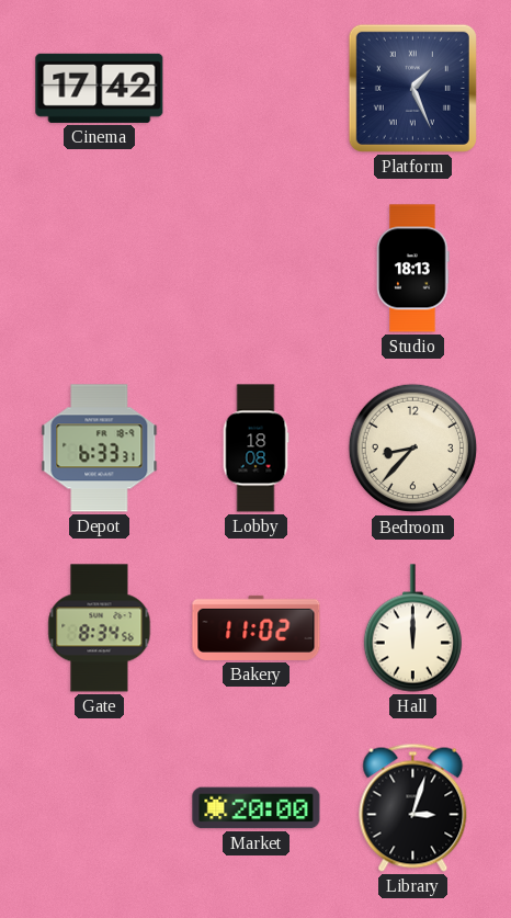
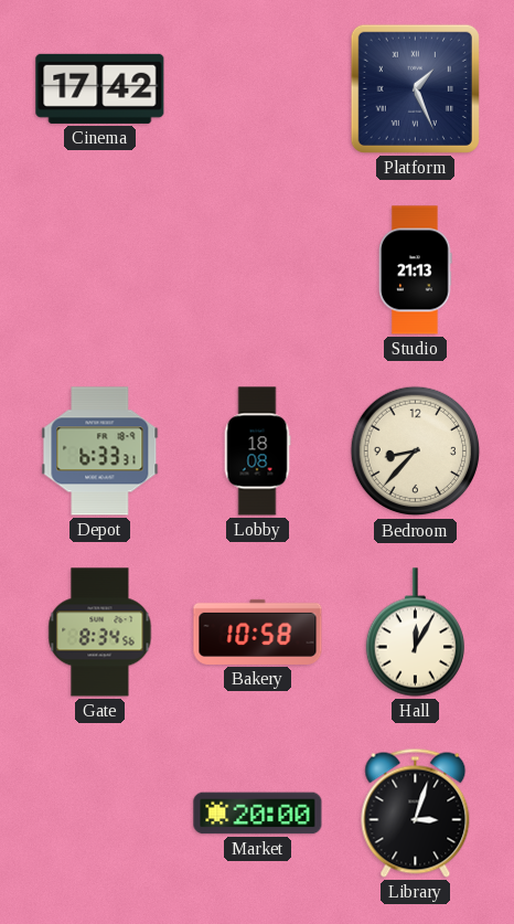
Studio: 18:13 -> 21:13
Bakery: 11:02 -> 10:58
Hall: 12:00 -> 12:05
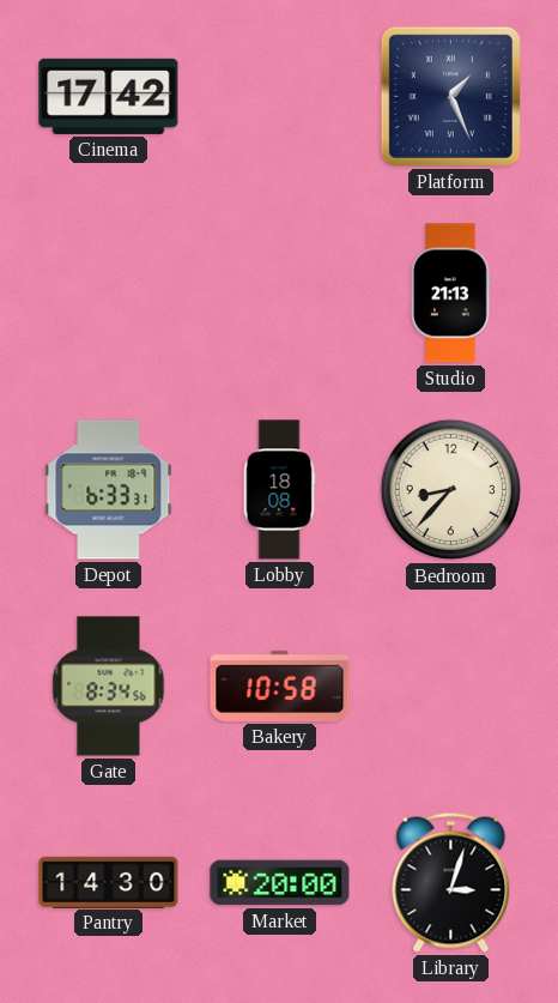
Hall: 12:05 -> none
Pantry: none -> 14:30
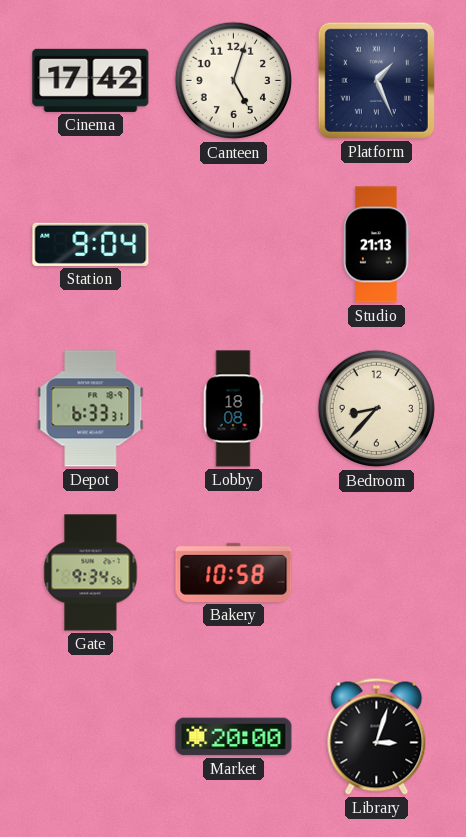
Canteen: none -> 5:03
Station: none -> 9:04
Gate: 8:34 -> 9:34
Pantry: 14:30 -> none
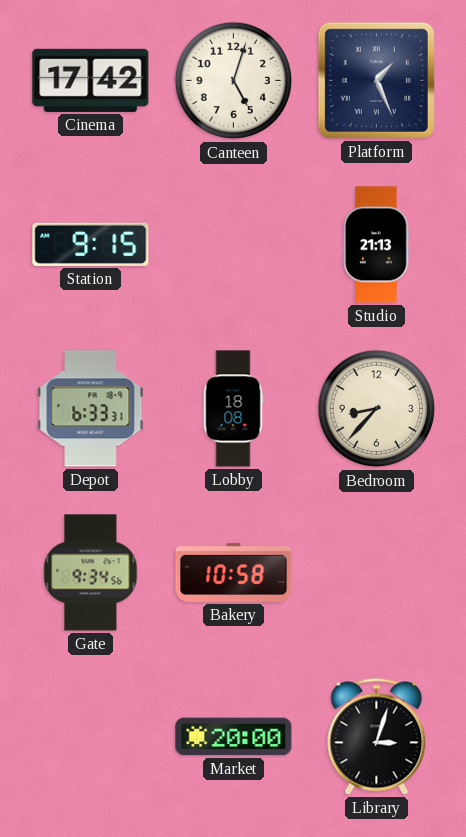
Station: 9:04 -> 9:15
